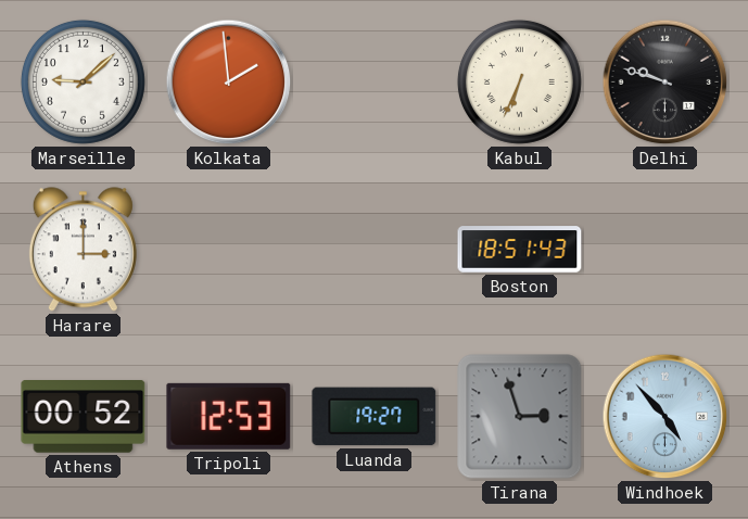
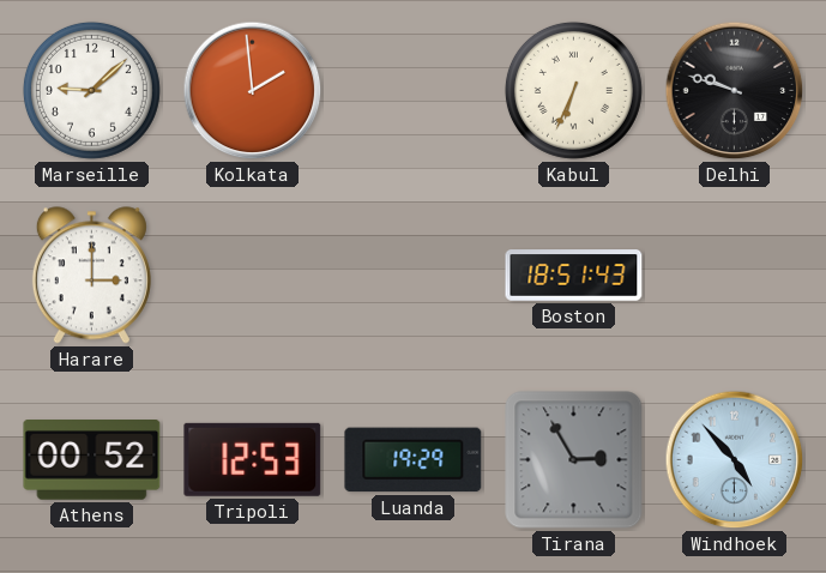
Luanda: 19:27 -> 19:29
Tirana: 2:57 -> 2:55
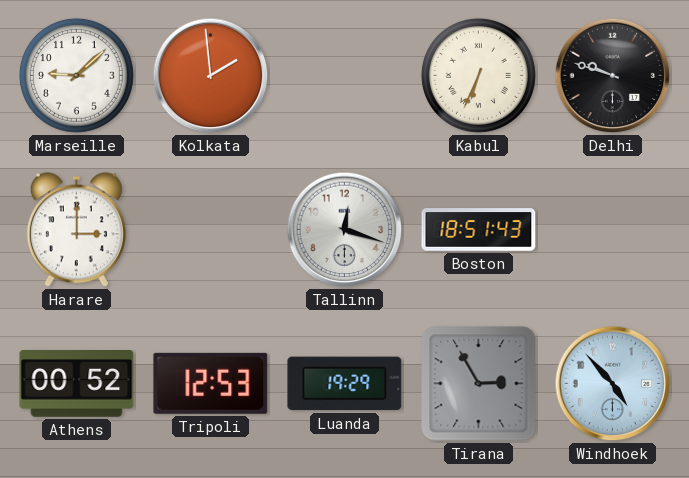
Tallinn: none -> 12:18
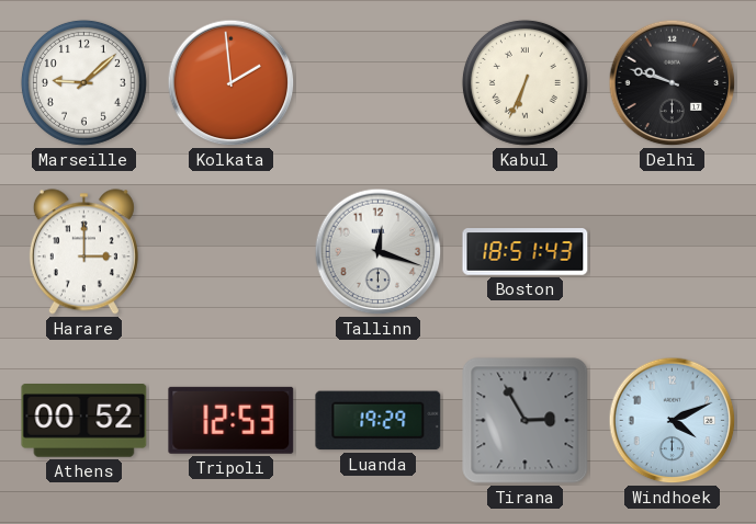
Windhoek: 4:53 -> 4:11
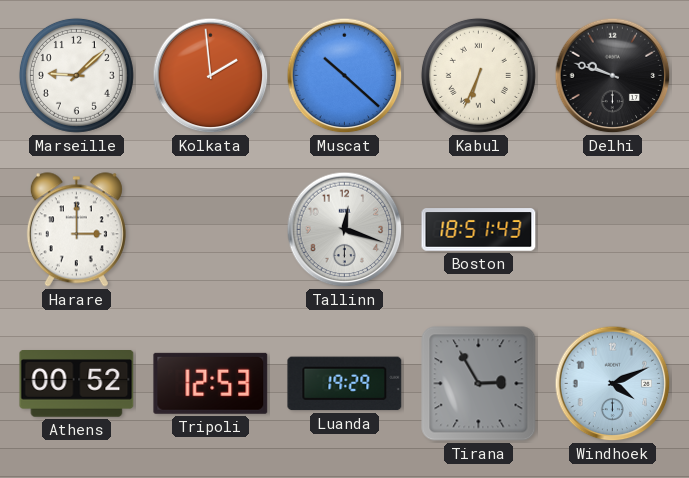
Muscat: none -> 10:22
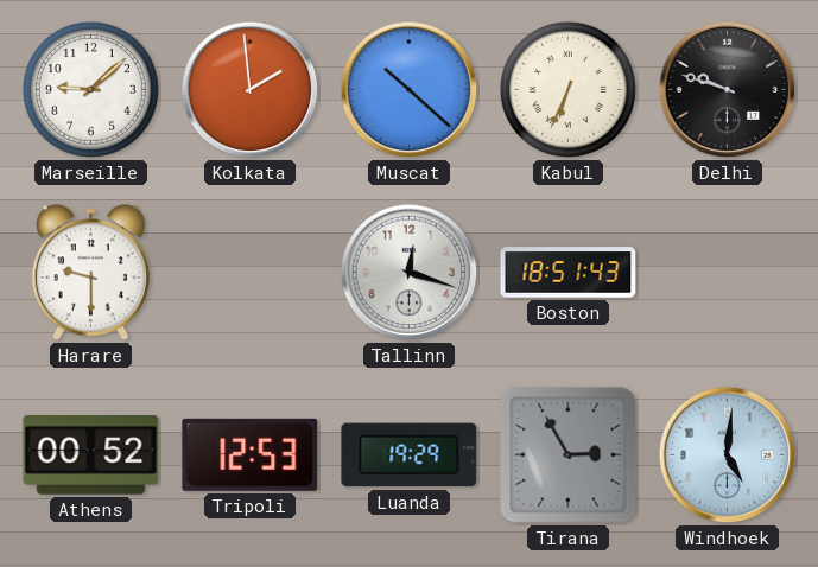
Harare: 3:00 -> 9:30
Windhoek: 4:11 -> 5:01
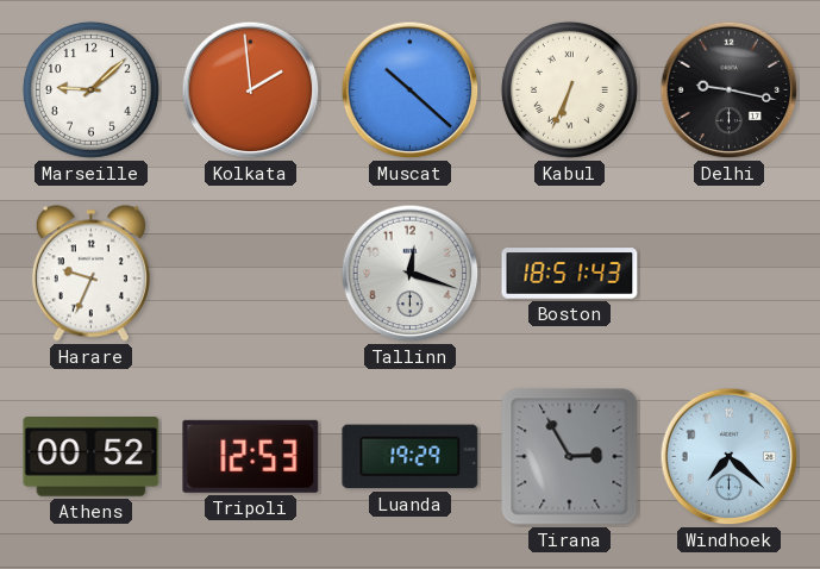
Delhi: 9:48 -> 9:17
Harare: 9:30 -> 9:34
Windhoek: 5:01 -> 7:22
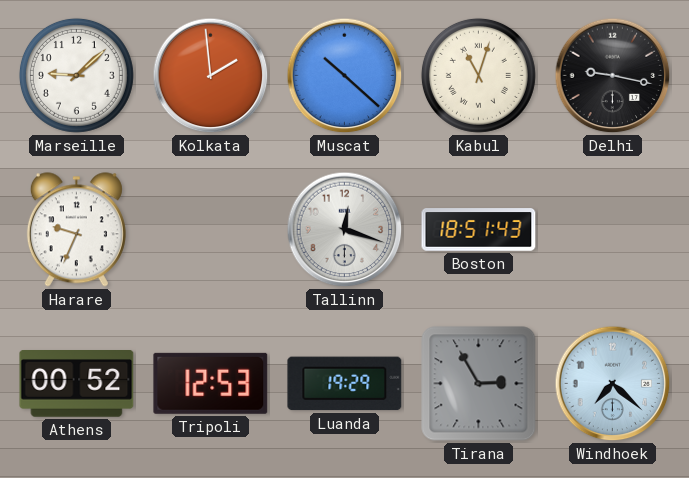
Kabul: 6:34 -> 11:03
